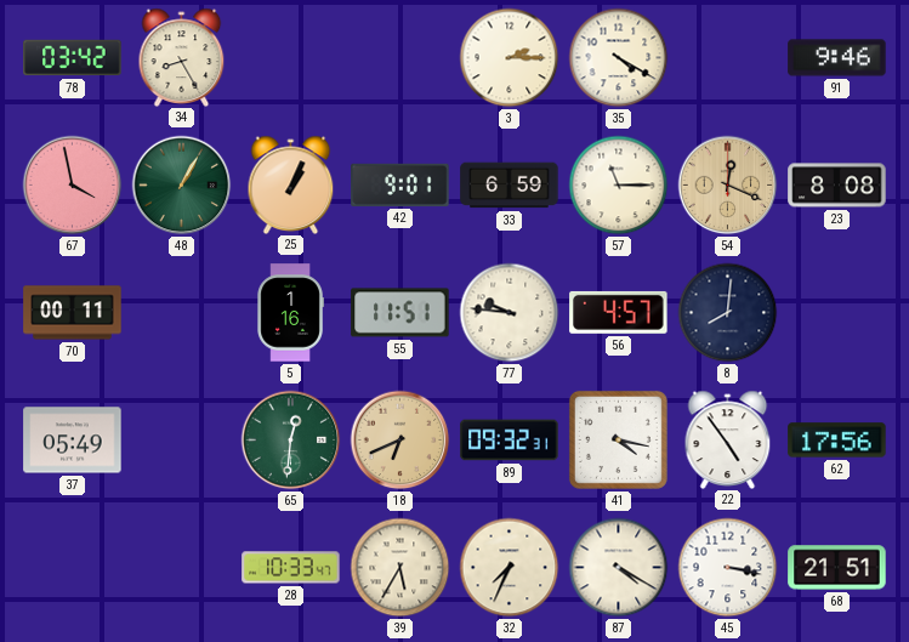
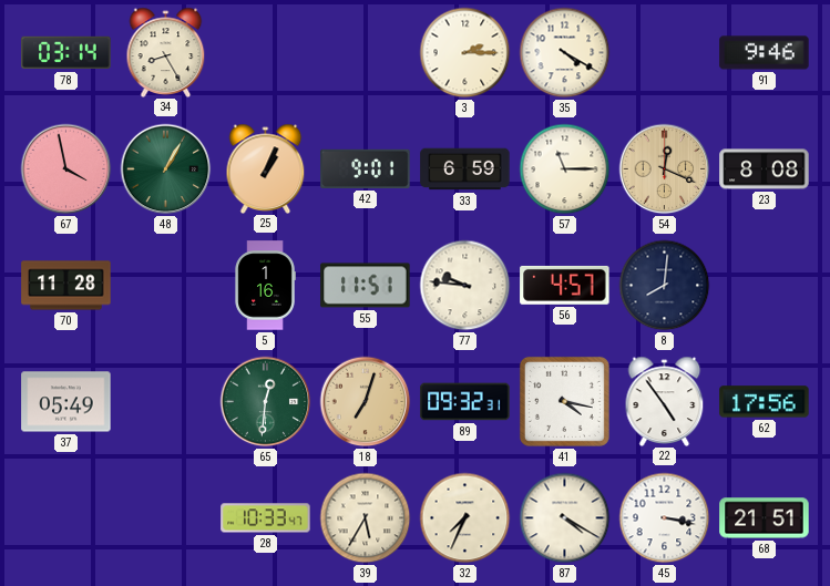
78: 03:42 -> 03:14
70: 00:11 -> 11:28
18: 6:41 -> 7:03
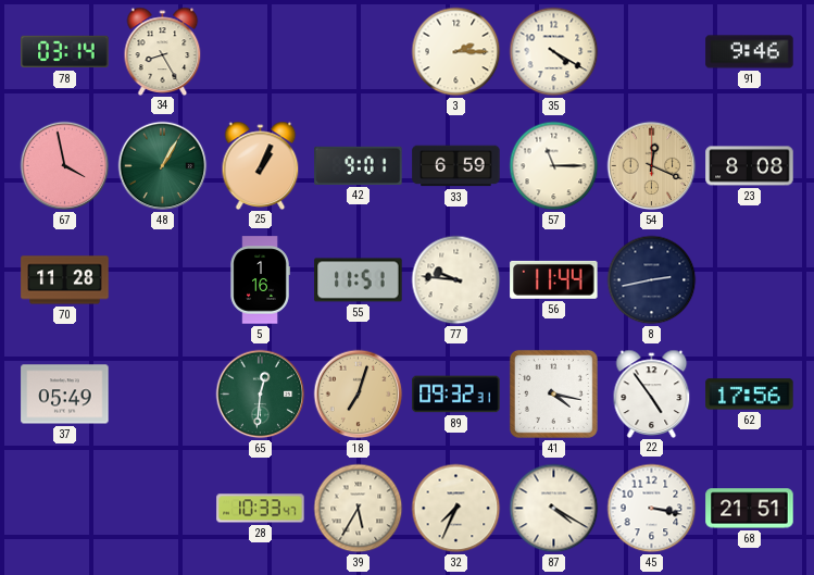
56: 4:57 -> 11:44
8: 8:01 -> 2:43
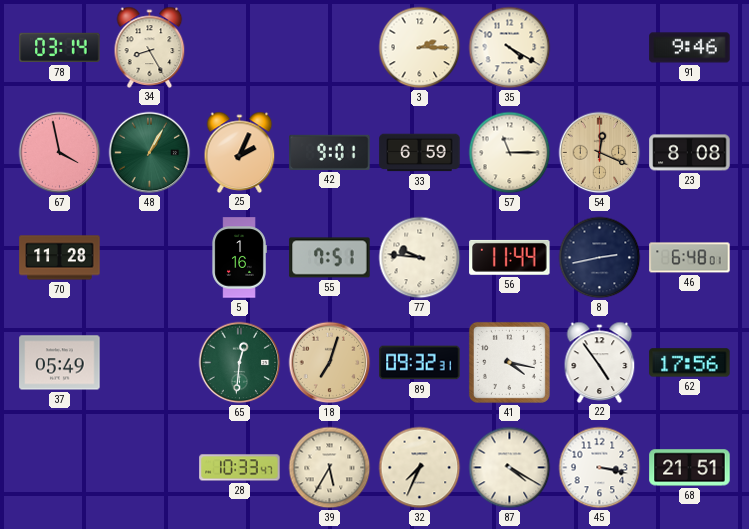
25: 1:04 -> 2:04
55: 11:51 -> 7:51
46: none -> 6:48
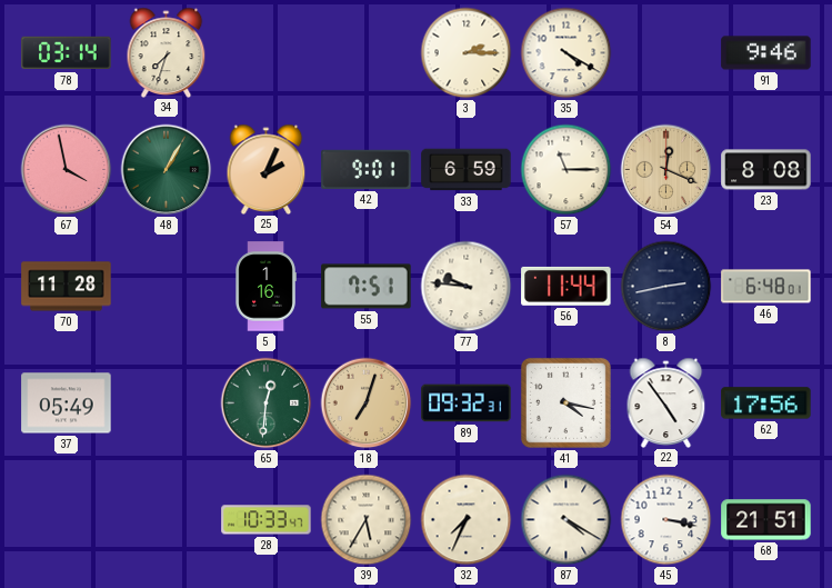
34: 8:25 -> 7:33
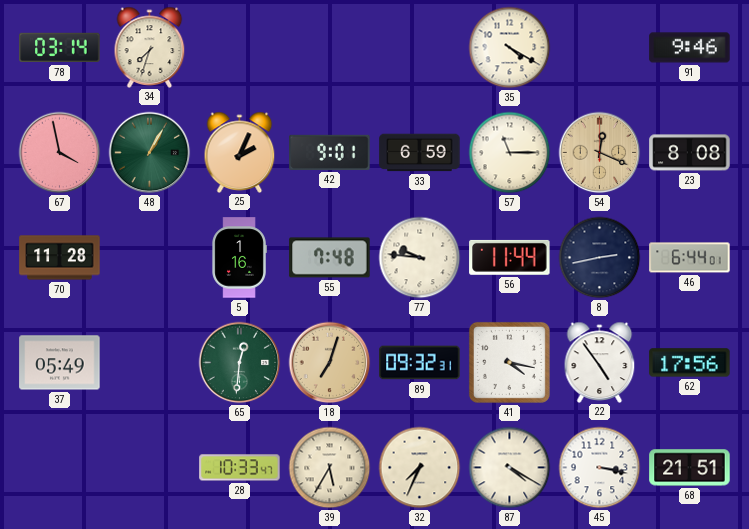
3: 2:15 -> none
55: 7:51 -> 7:48
46: 6:48 -> 6:44
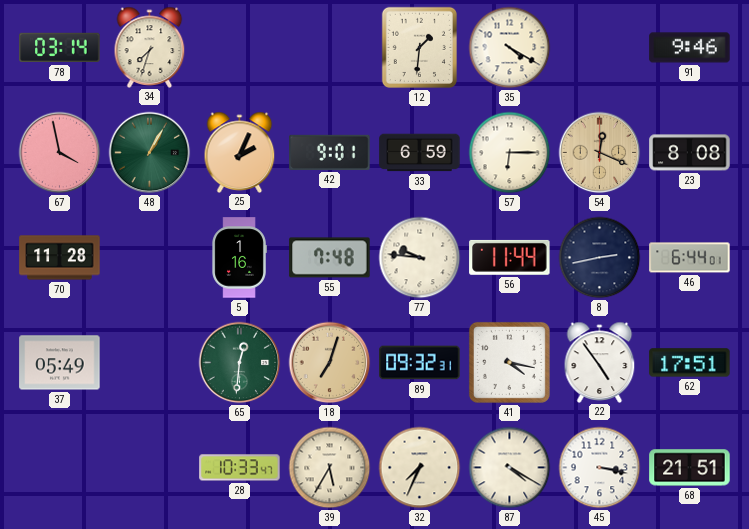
12: none -> 1:31
57: 11:15 -> 6:15
62: 17:56 -> 17:51
